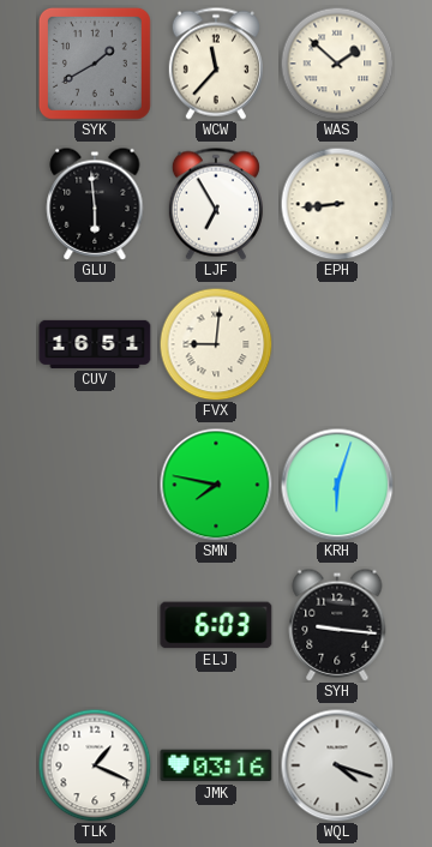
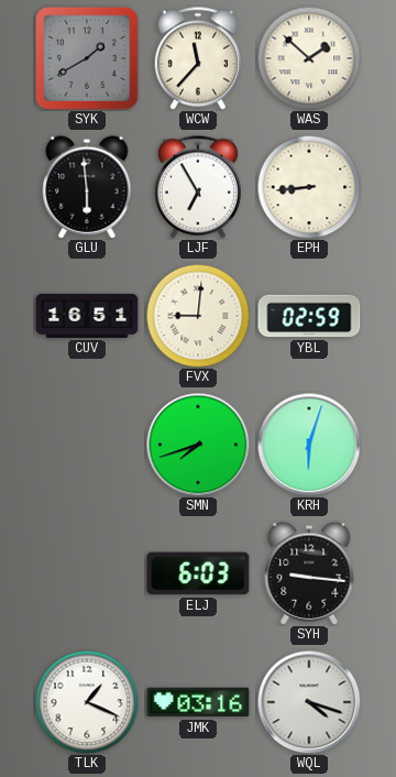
YBL: none -> 02:59
SMN: 7:47 -> 7:42
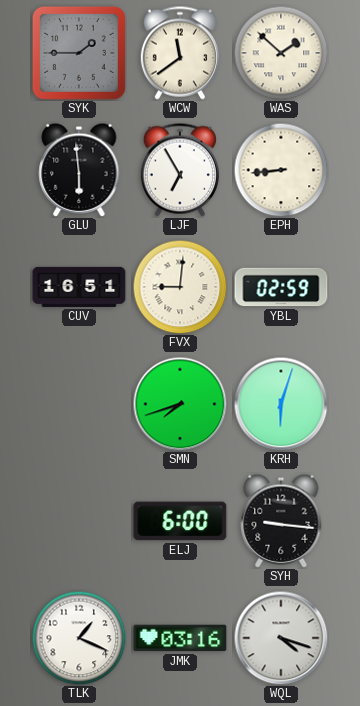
SYK: 1:40 -> 1:45
WCW: 11:37 -> 11:39
ELJ: 6:03 -> 6:00
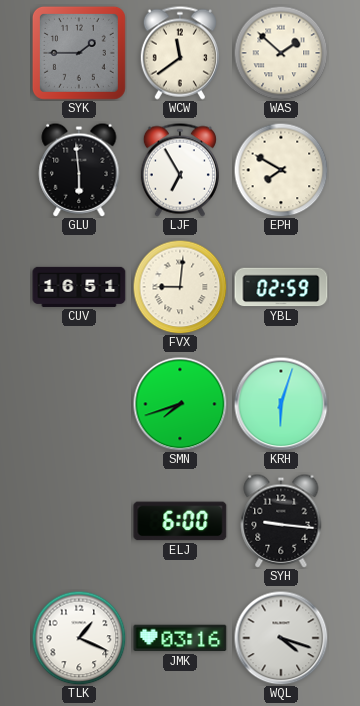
EPH: 8:44 -> 7:50
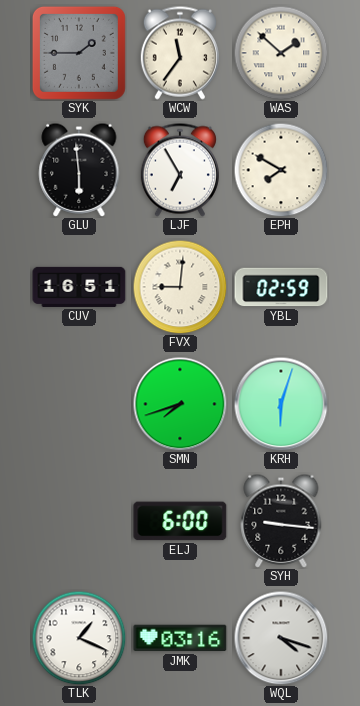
WCW: 11:39 -> 11:36
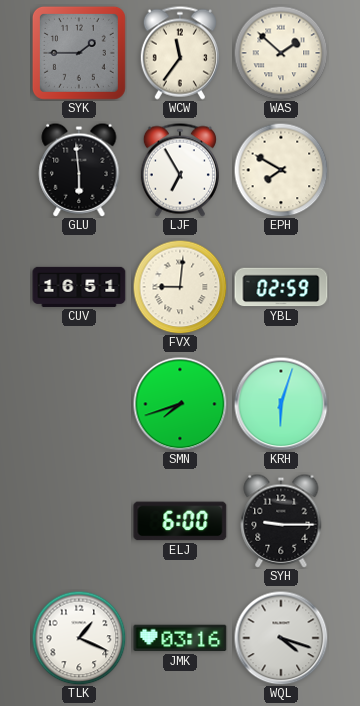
SYH: 9:16 -> 9:15
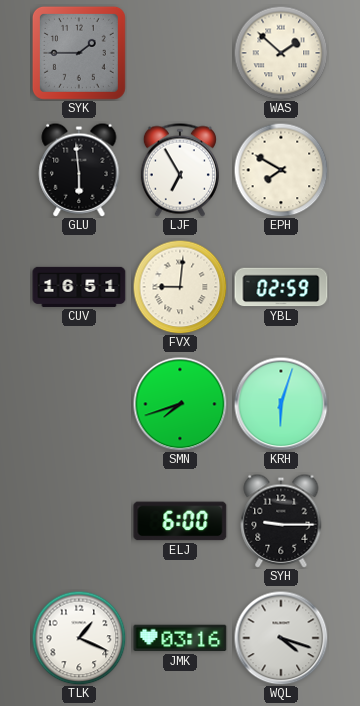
WCW: 11:36 -> none
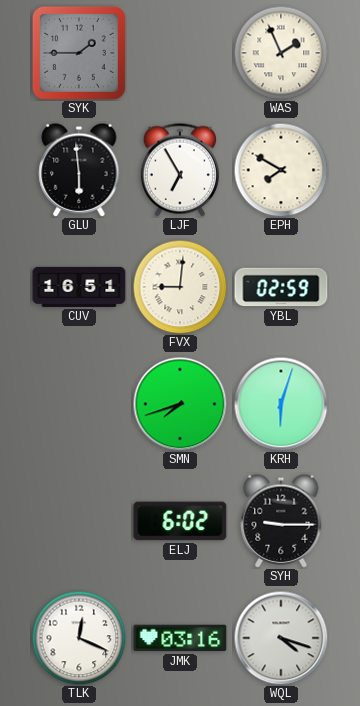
WAS: 1:52 -> 1:56
ELJ: 6:00 -> 6:02
TLK: 1:19 -> 12:19
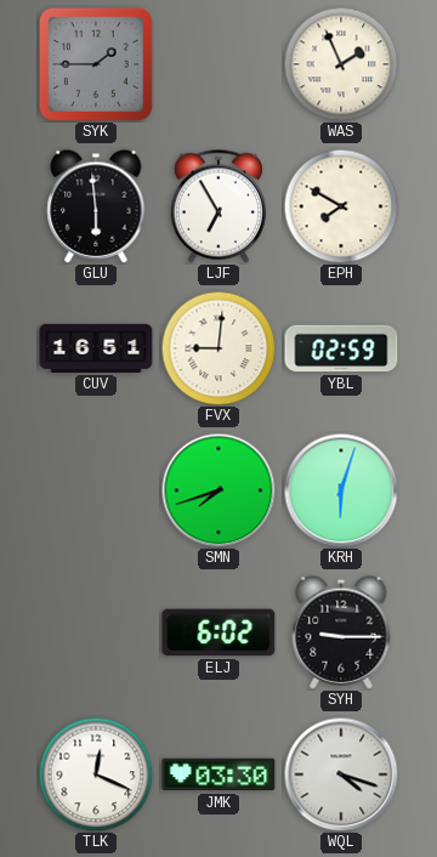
JMK: 03:16 -> 03:30
